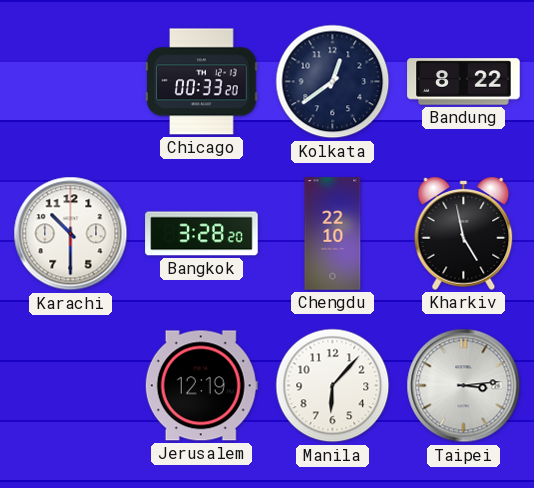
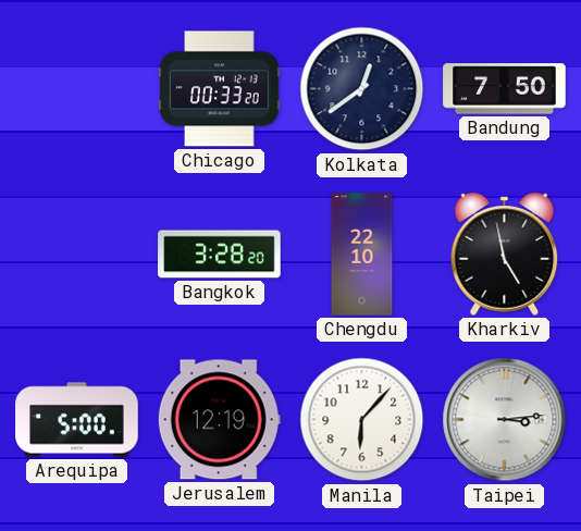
Bandung: 8:22 -> 7:50
Karachi: 10:30 -> none
Arequipa: none -> 5:00
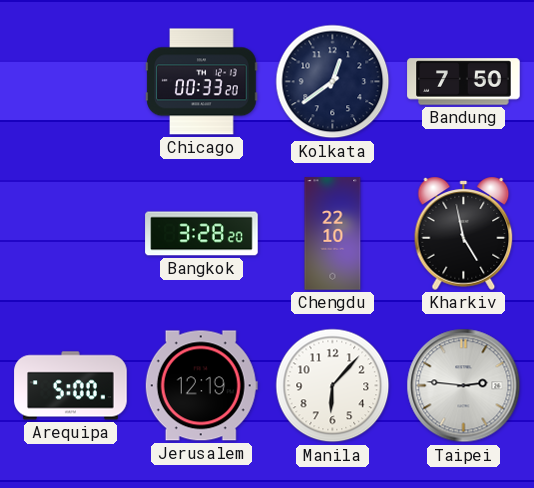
Taipei: 3:14 -> 2:46
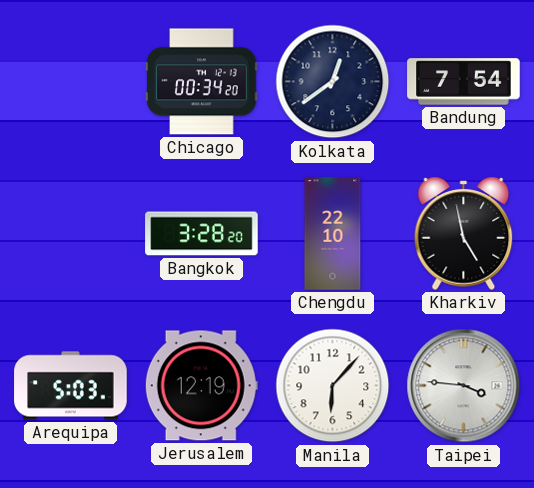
Chicago: 00:33 -> 00:34
Bandung: 7:50 -> 7:54
Arequipa: 5:00 -> 5:03
Taipei: 2:46 -> 3:46
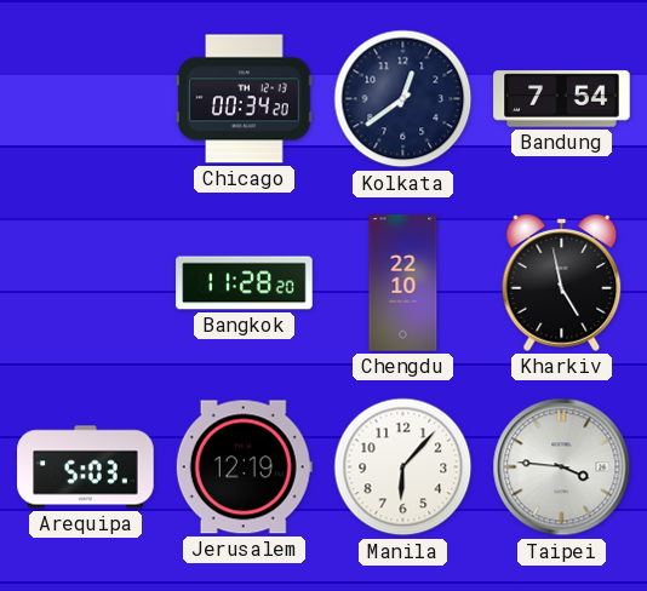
Bangkok: 3:28 -> 11:28
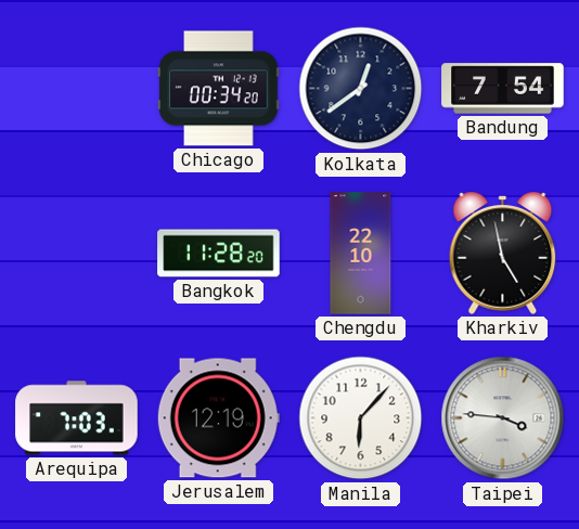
Arequipa: 5:03 -> 7:03
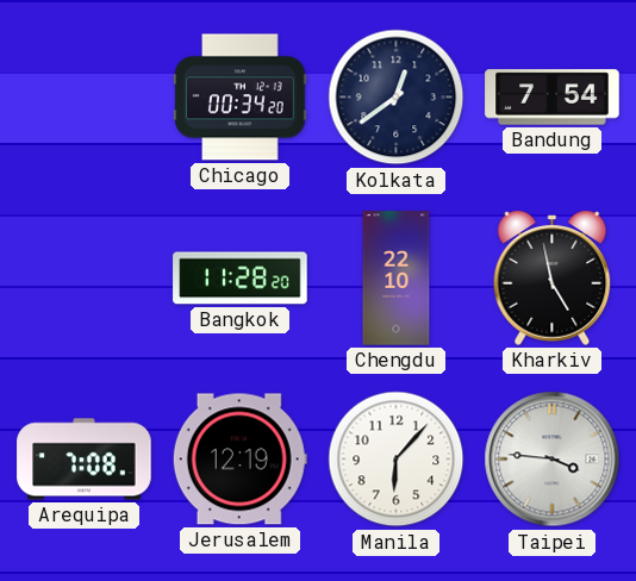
Arequipa: 7:03 -> 7:08
